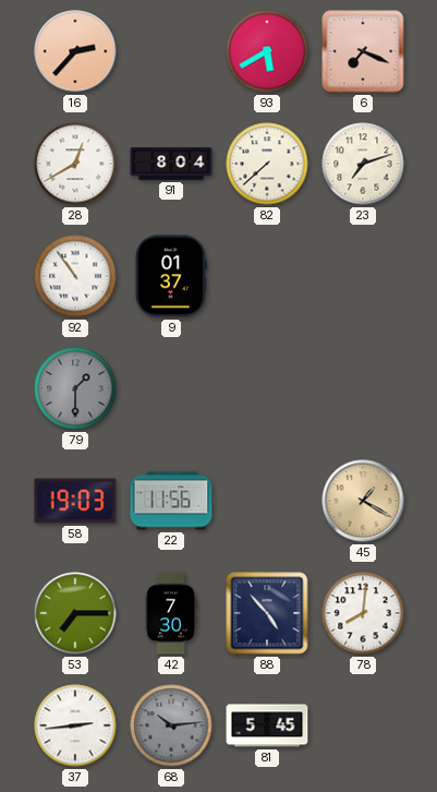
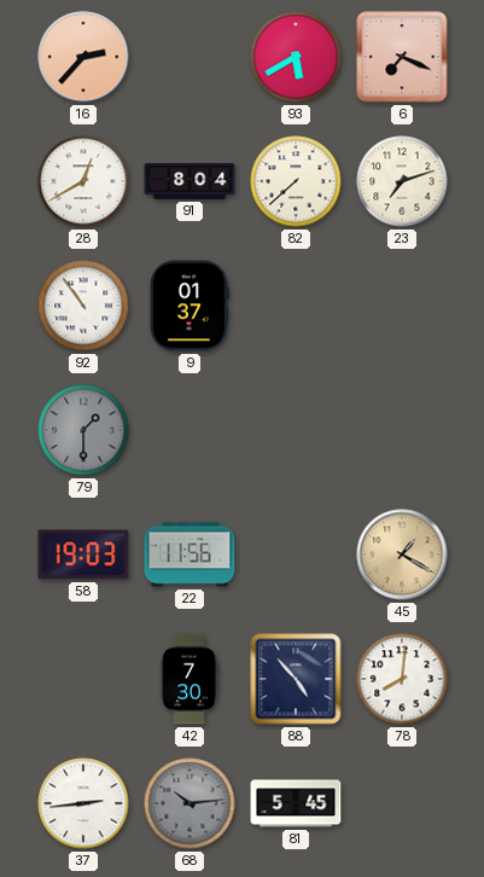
53: 7:15 -> none
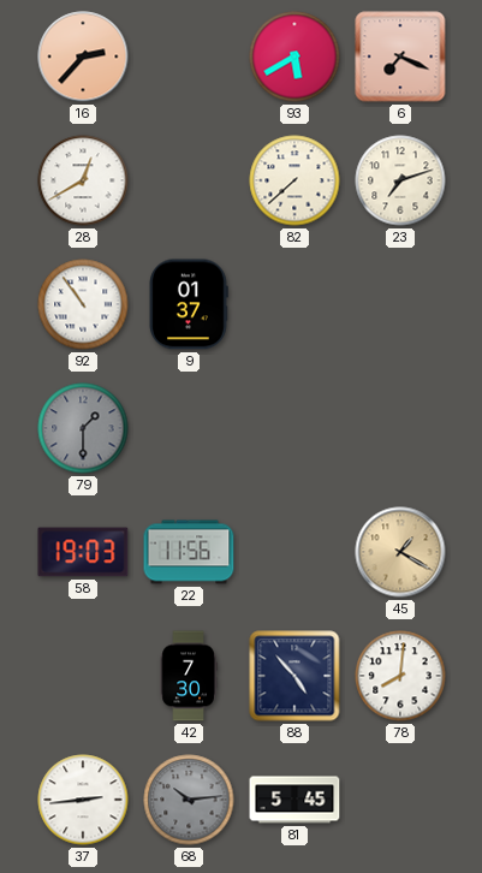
91: 8:04 -> none
